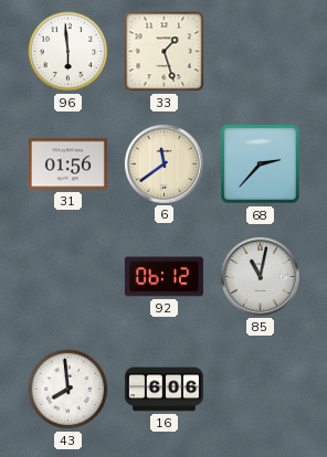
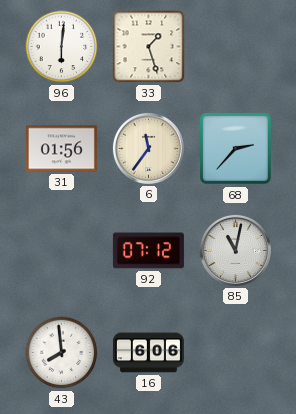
96: 5:59 -> 6:01
6: 11:39 -> 11:36
92: 06:12 -> 07:12
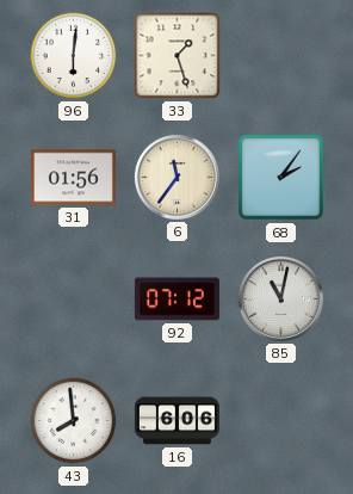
68: 2:37 -> 2:06
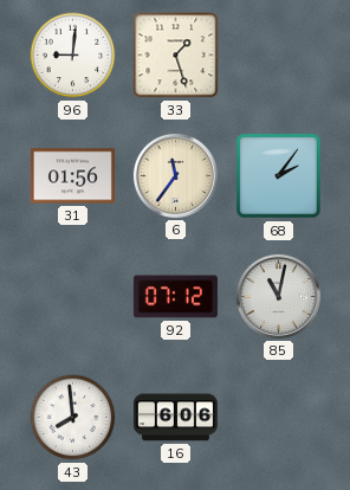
96: 6:01 -> 9:01
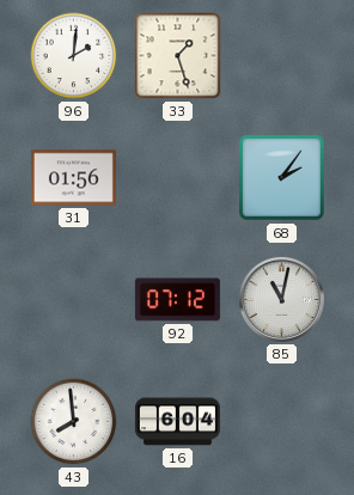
96: 9:01 -> 2:01
6: 11:36 -> none
16: 6:06 -> 6:04
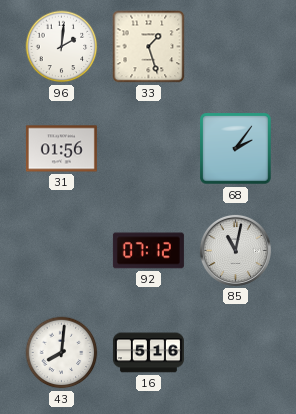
43: 7:59 -> 8:01
16: 6:04 -> 5:16
